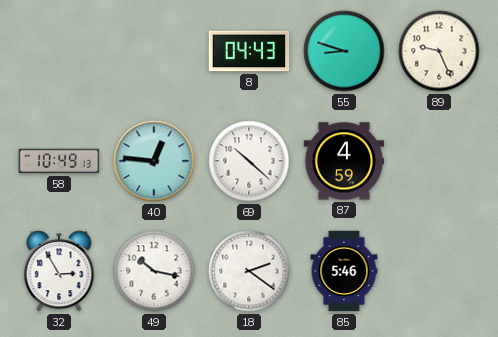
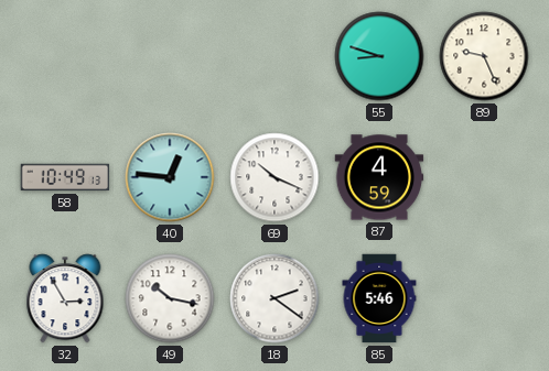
8: 04:43 -> none
69: 10:22 -> 10:19
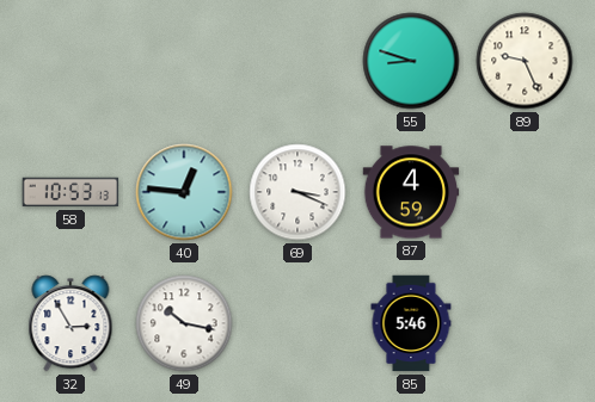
58: 10:49 -> 10:53
69: 10:19 -> 3:19
18: 2:21 -> none
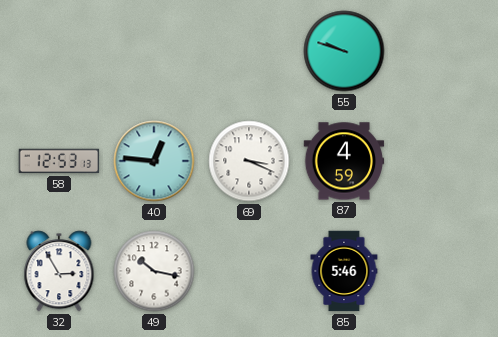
55: 8:48 -> 9:48
89: 9:26 -> none
58: 10:53 -> 12:53
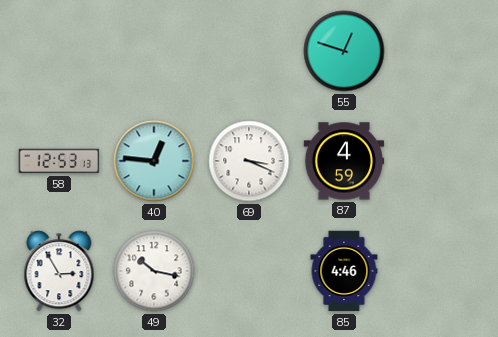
55: 9:48 -> 12:48
85: 5:46 -> 4:46
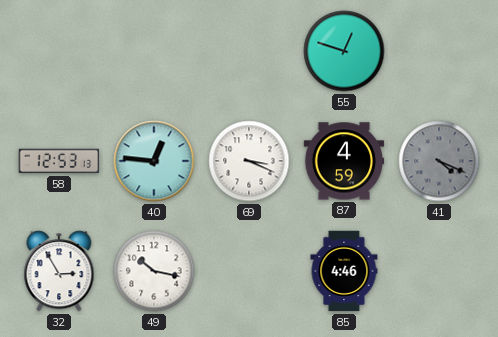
41: none -> 4:19
